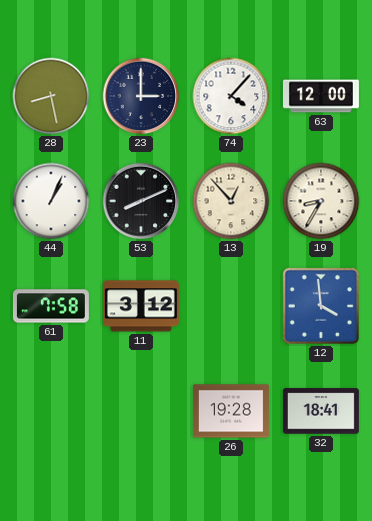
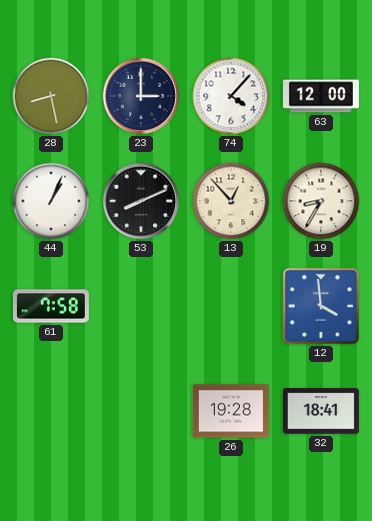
11: 3:12 -> none
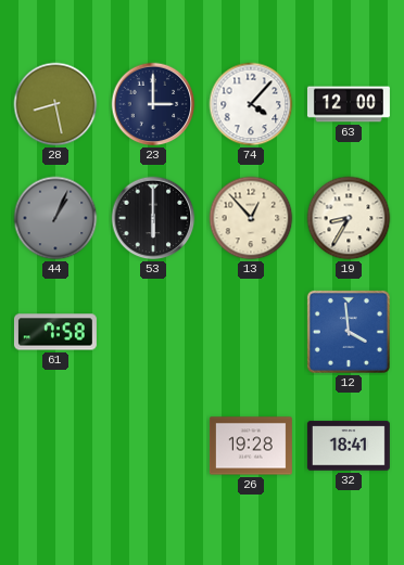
44 dial: white -> grey
53: 8:11 -> 6:00
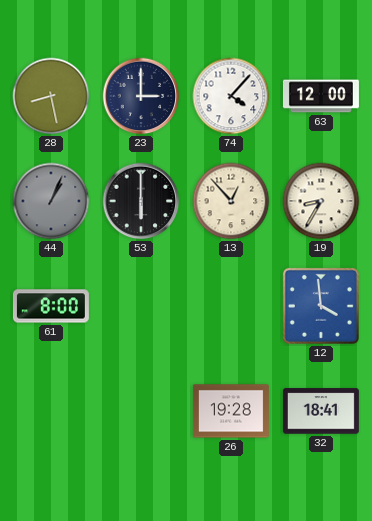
61: 7:58 -> 8:00
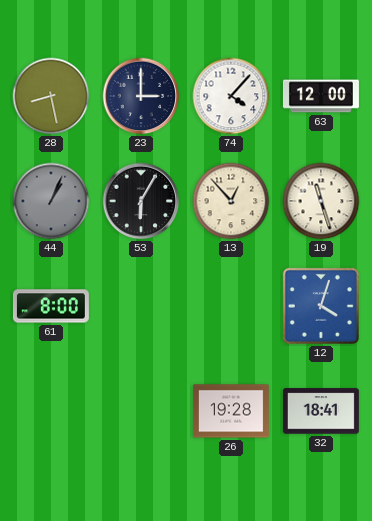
53: 6:00 -> 6:05
19: 8:35 -> 11:27
12: 3:59 -> 4:03
